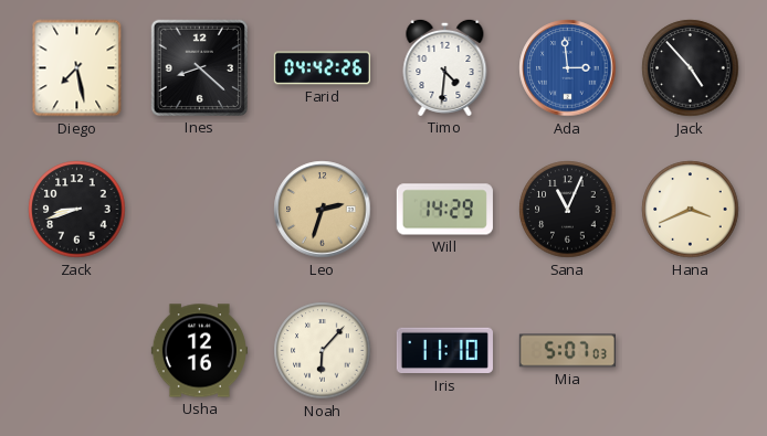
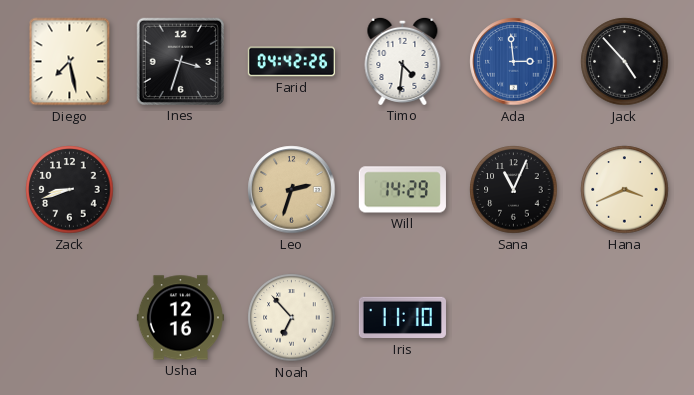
Ines: 8:22 -> 3:33
Noah: 6:07 -> 6:53
Mia: 5:07 -> none
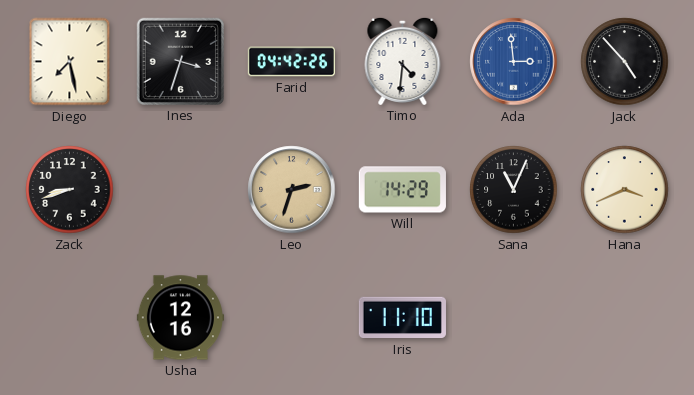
Noah: 6:53 -> none
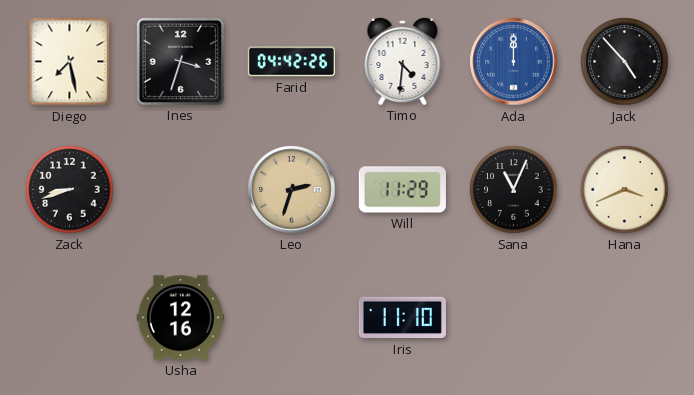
Ada: 2:59 -> 12:00
Will: 14:29 -> 11:29
